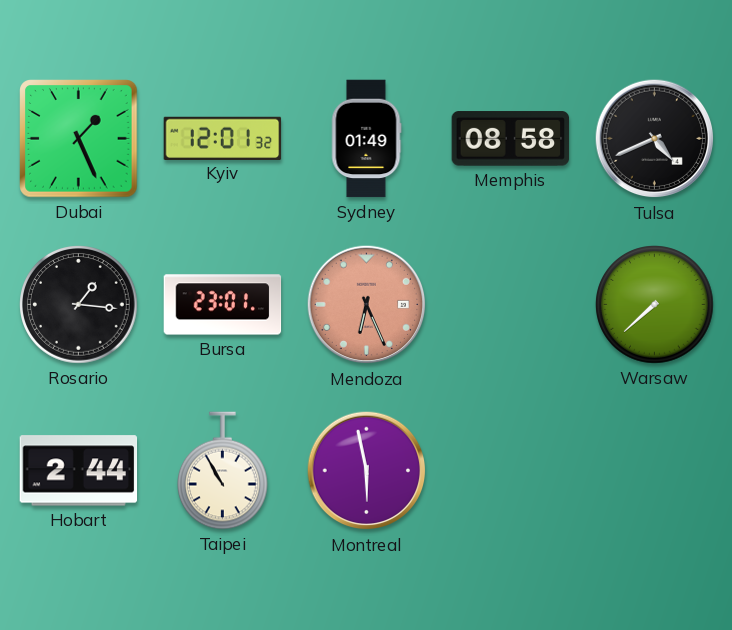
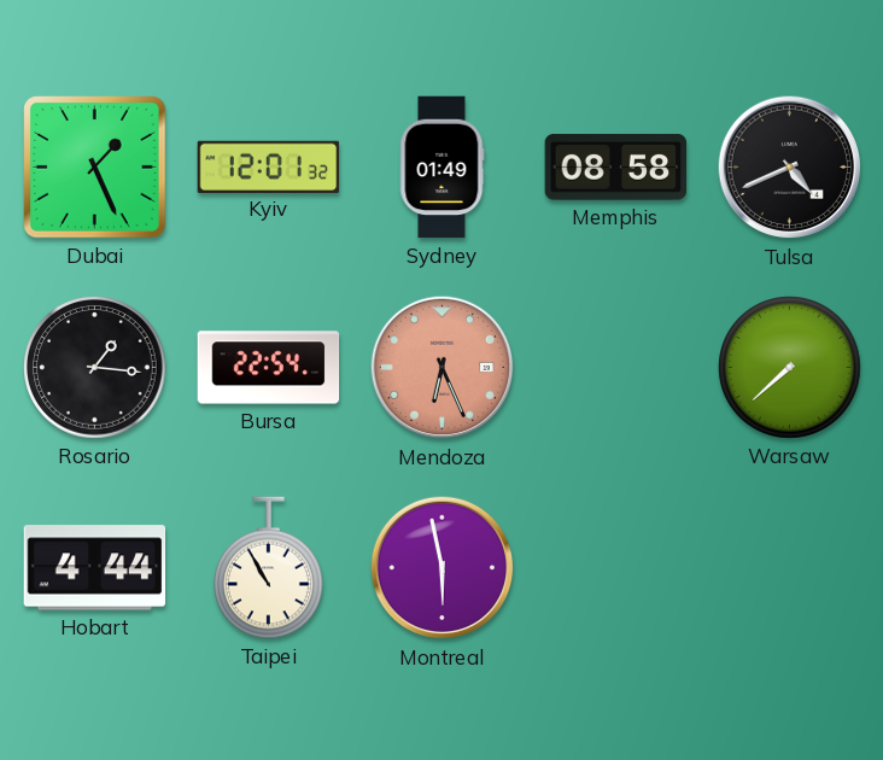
Bursa: 23:01 -> 22:54
Hobart: 2:44 -> 4:44
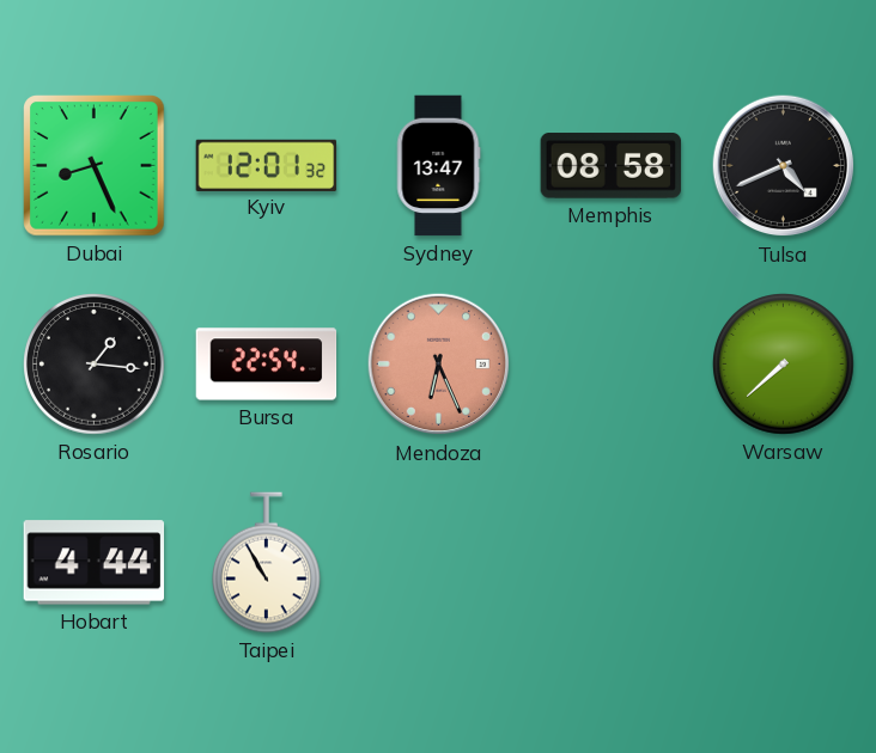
Dubai: 1:26 -> 8:26
Sydney: 01:49 -> 13:47
Montreal: 5:58 -> none
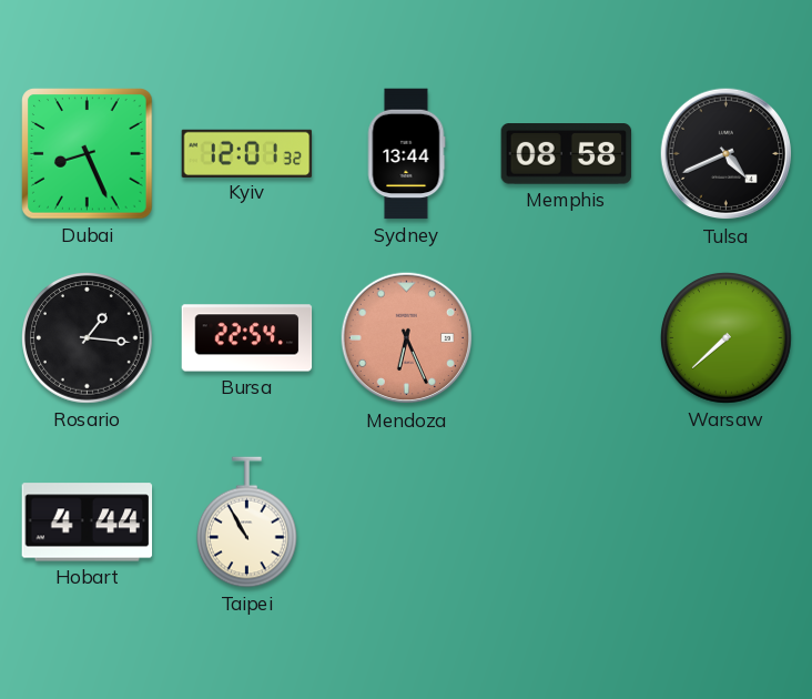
Sydney: 13:47 -> 13:44
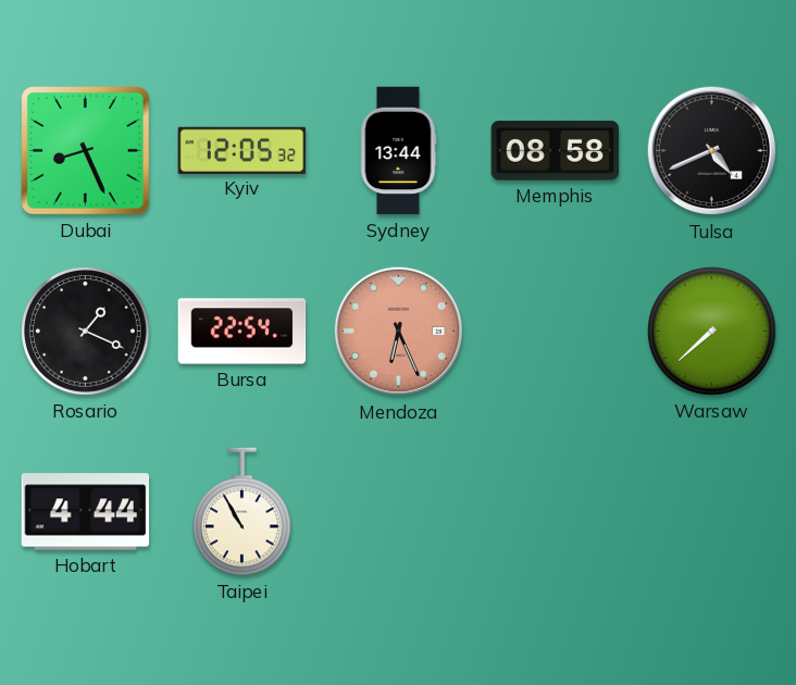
Kyiv: 12:01 -> 12:05
Rosario: 1:16 -> 1:19
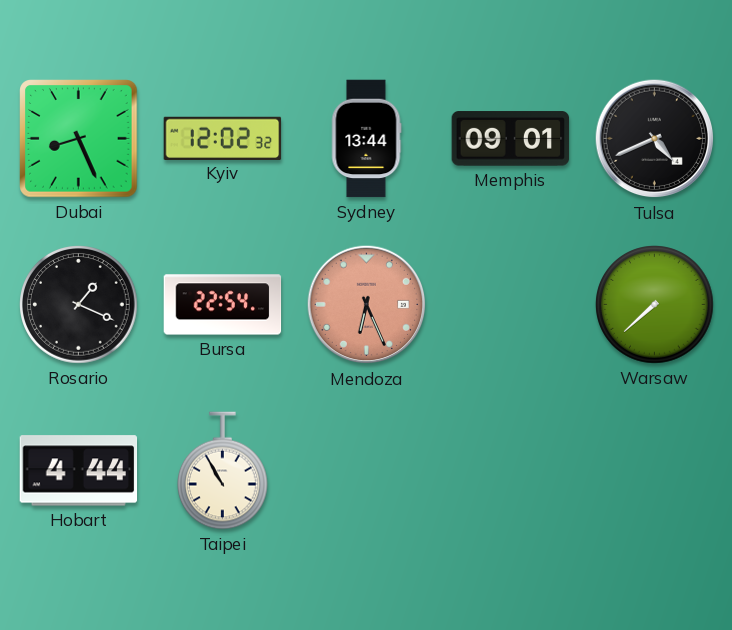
Kyiv: 12:05 -> 12:02
Memphis: 08:58 -> 09:01
